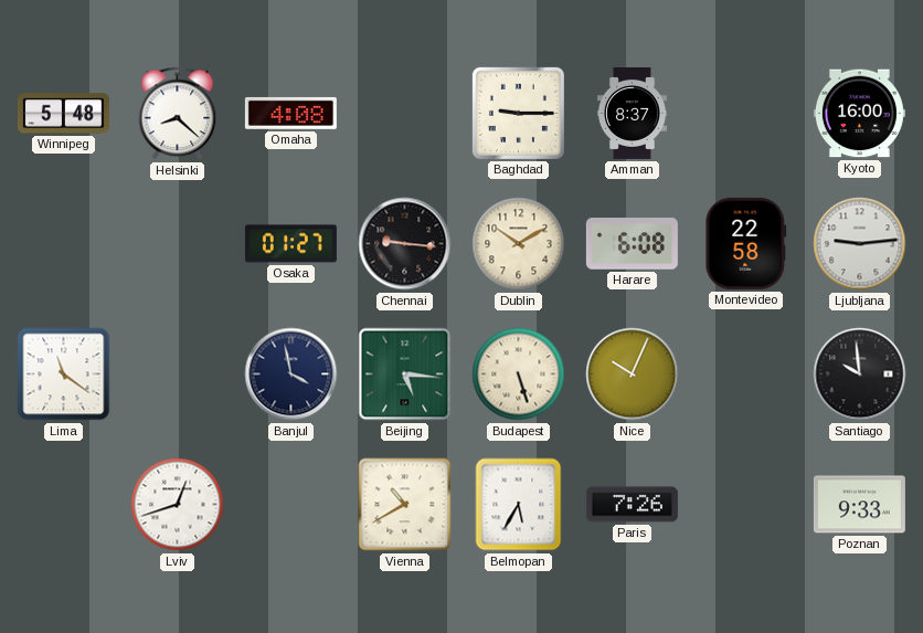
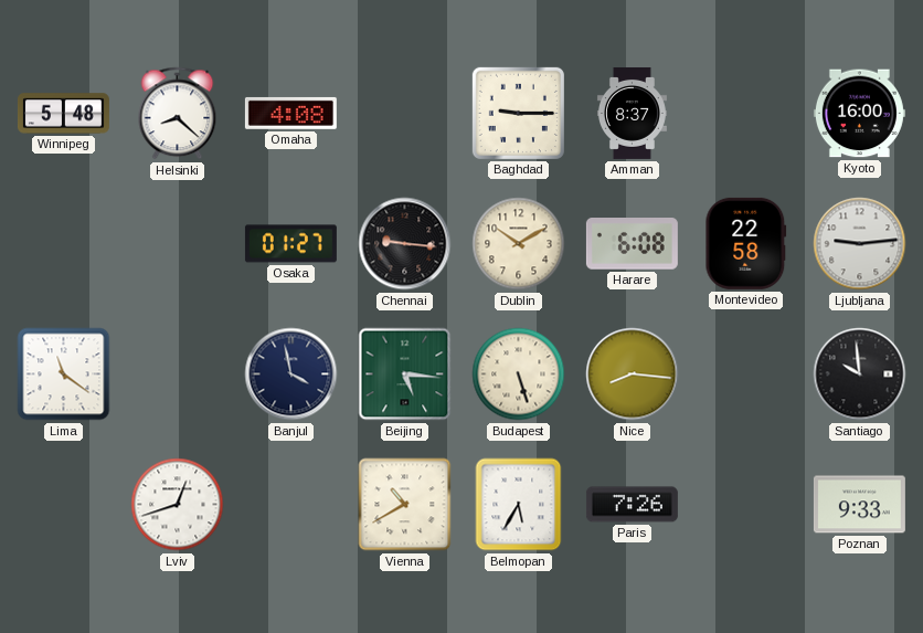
Nice: 10:04 -> 8:16
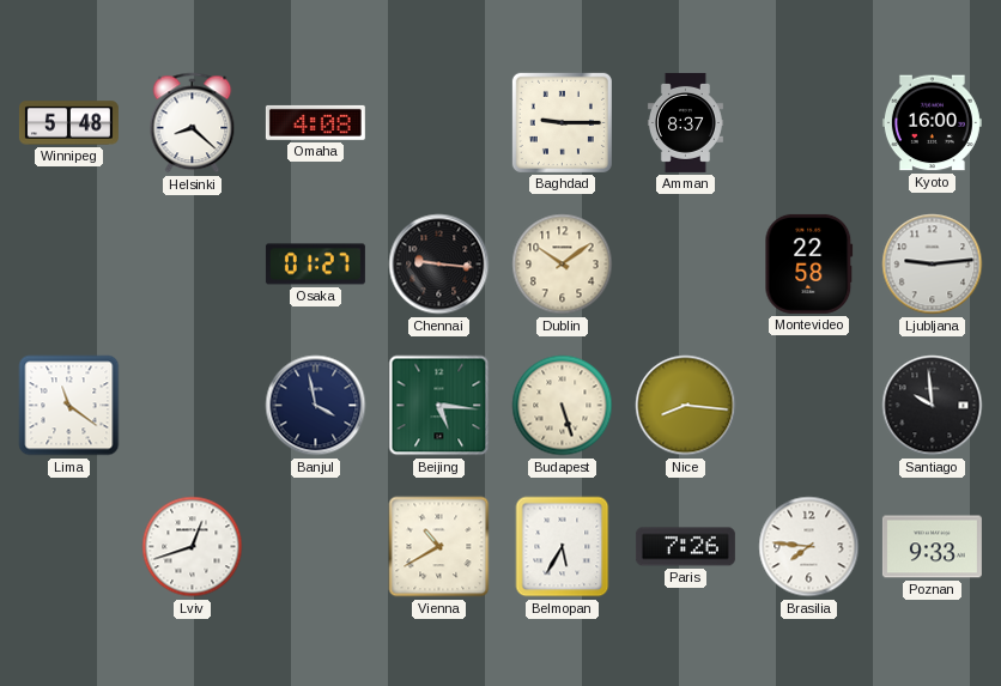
Dublin: 10:10 -> 10:09
Harare: 6:08 -> none
Brasilia: none -> 7:46
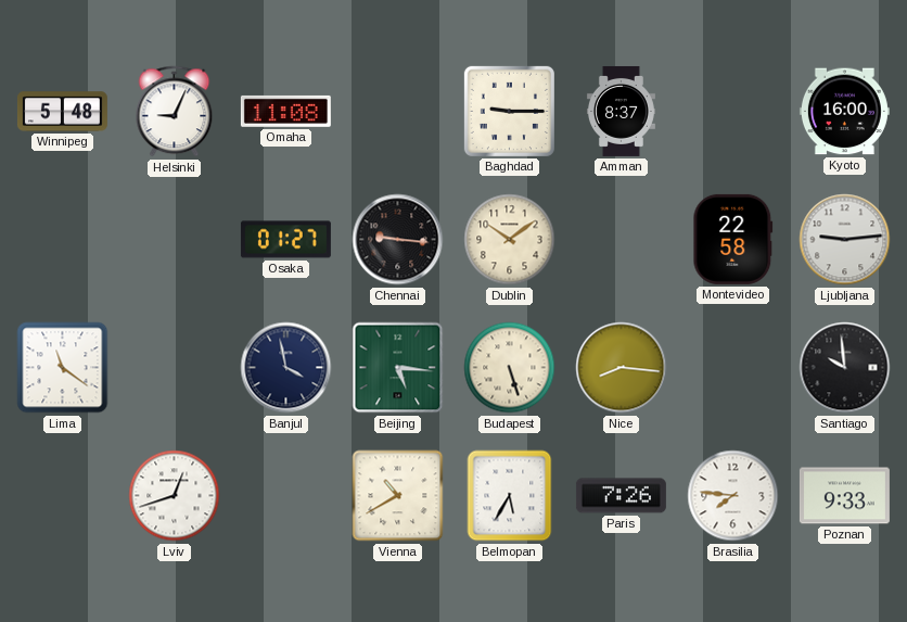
Helsinki: 8:22 -> 9:04
Omaha: 4:08 -> 11:08
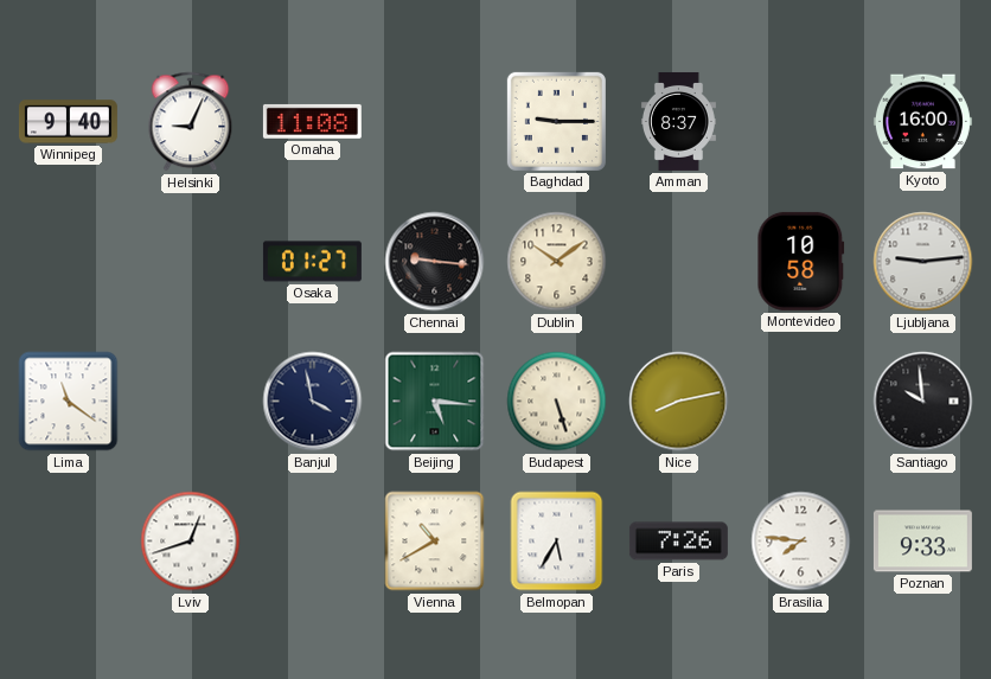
Winnipeg: 5:48 -> 9:40
Montevideo: 22:58 -> 10:58
Nice: 8:16 -> 8:13
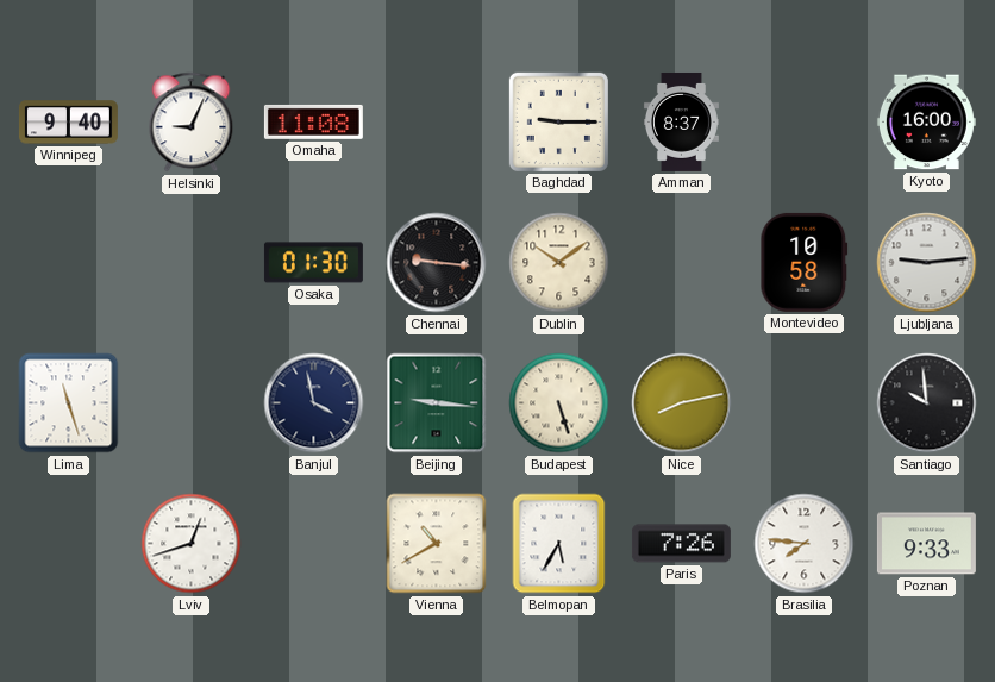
Osaka: 01:27 -> 01:30
Lima: 11:21 -> 11:27
Beijing: 5:16 -> 9:16
